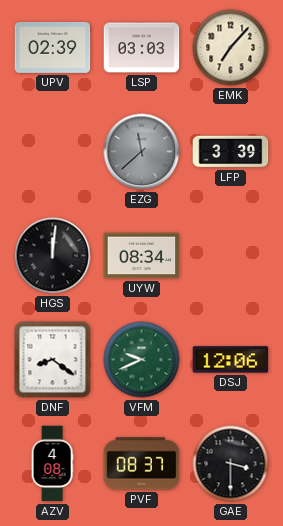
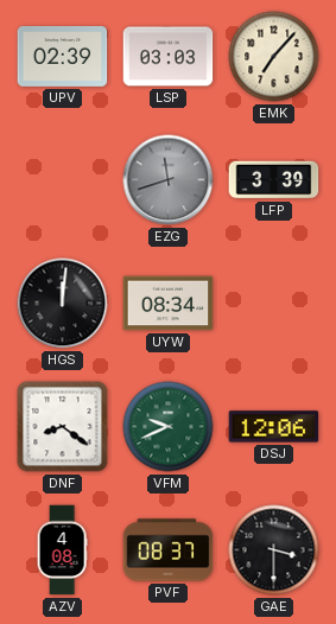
EZG: 11:38 -> 11:42
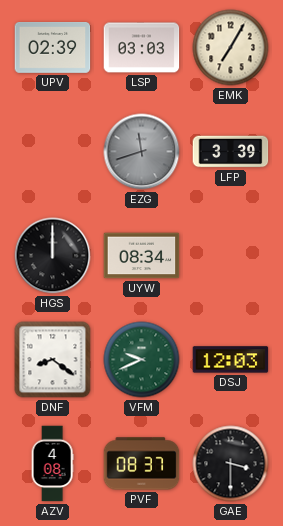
EMK: 7:07 -> 7:05
HGS: 12:01 -> 12:00
DSJ: 12:06 -> 12:03
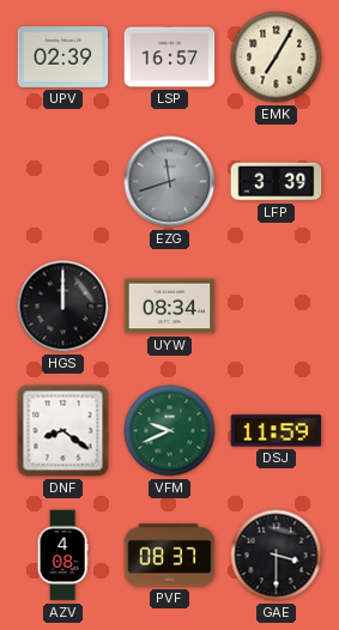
LSP: 03:03 -> 16:57
DSJ: 12:03 -> 11:59
